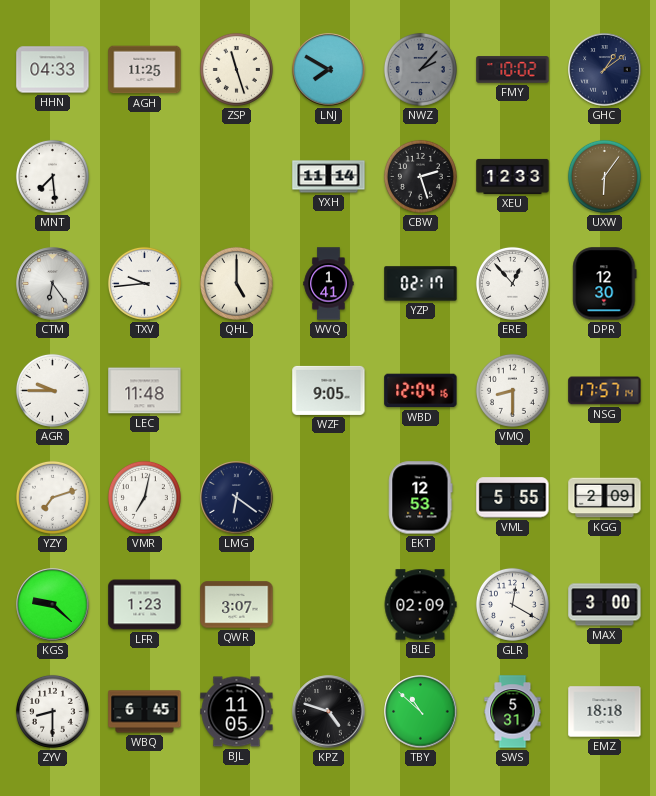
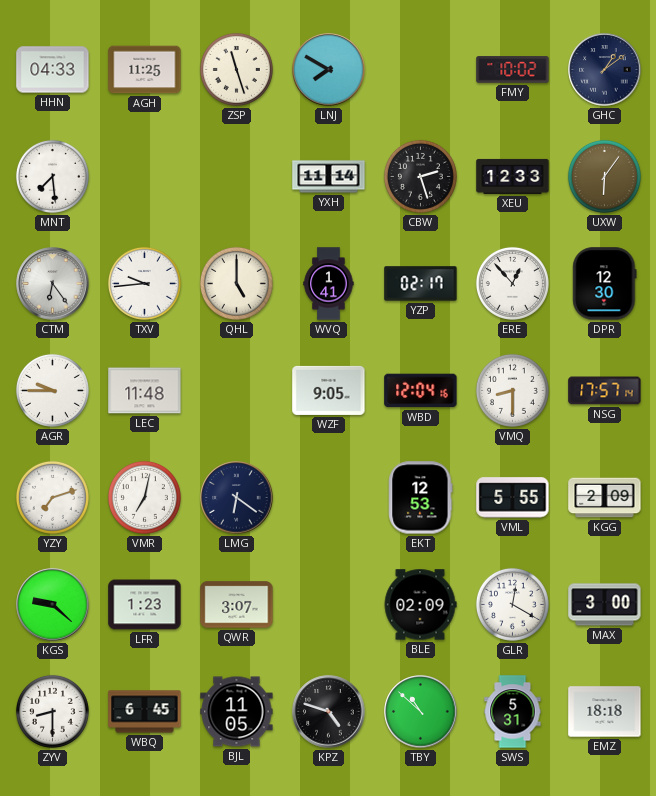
NWZ: 2:07 -> none
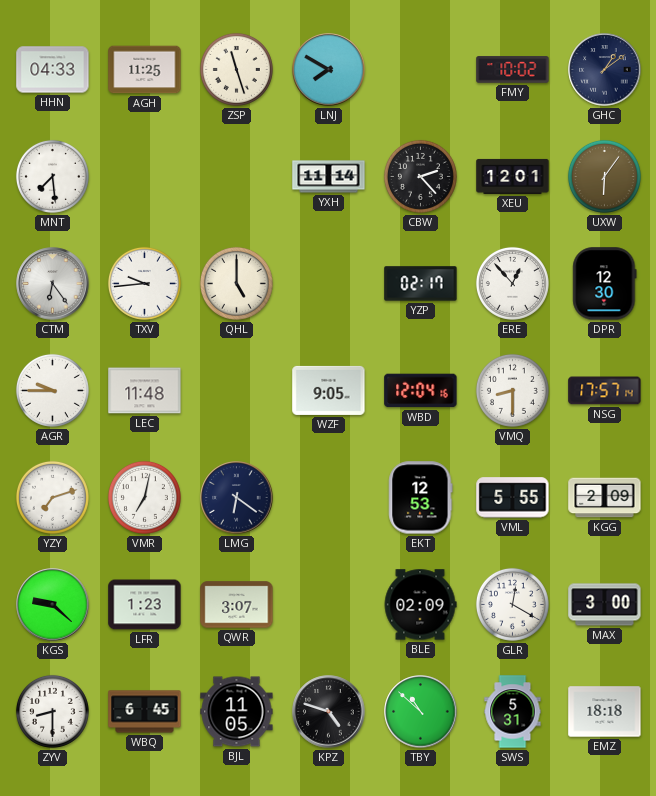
CBW: 2:27 -> 2:23
XEU: 12:33 -> 12:01
WVQ: 1:41 -> none
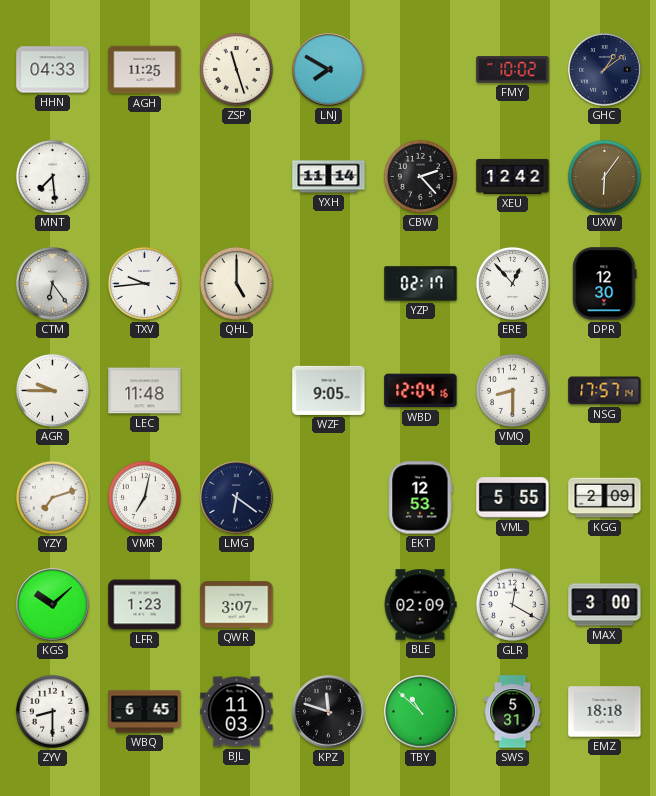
XEU: 12:01 -> 12:42
KGS: 9:22 -> 10:08
BJL: 11:05 -> 11:03
KPZ: 4:48 -> 11:48
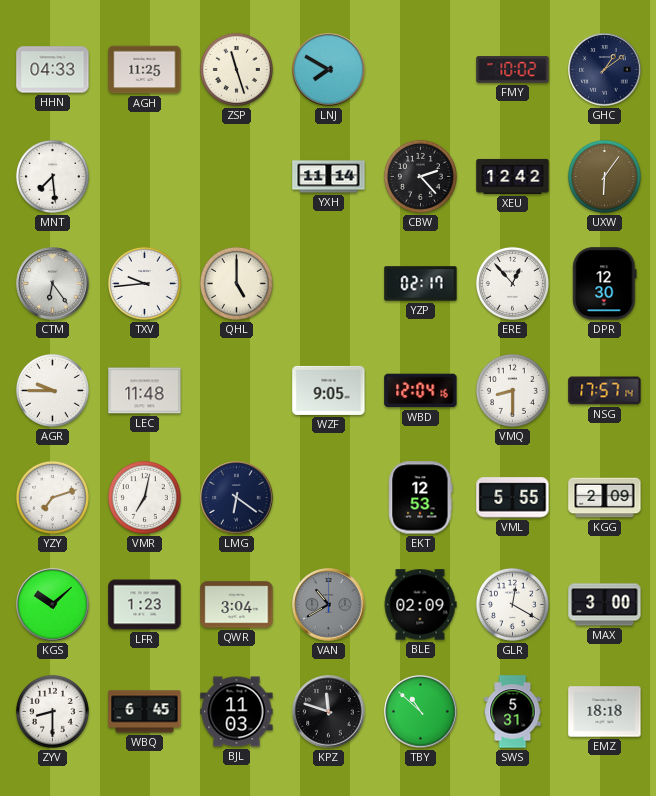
QWR: 3:07 -> 3:04
VAN: none -> 10:40
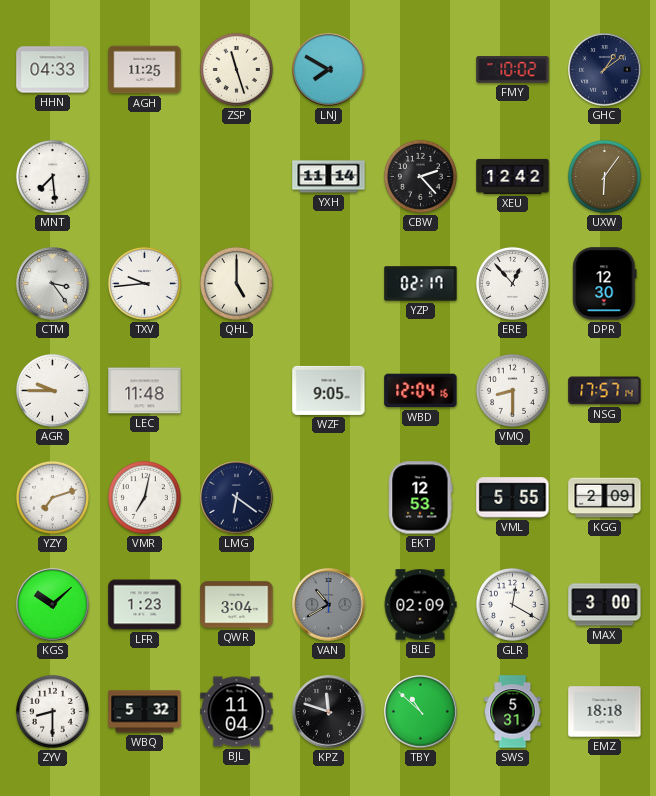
CTM: 6:24 -> 3:24
WBQ: 6:45 -> 5:32
BJL: 11:03 -> 11:04
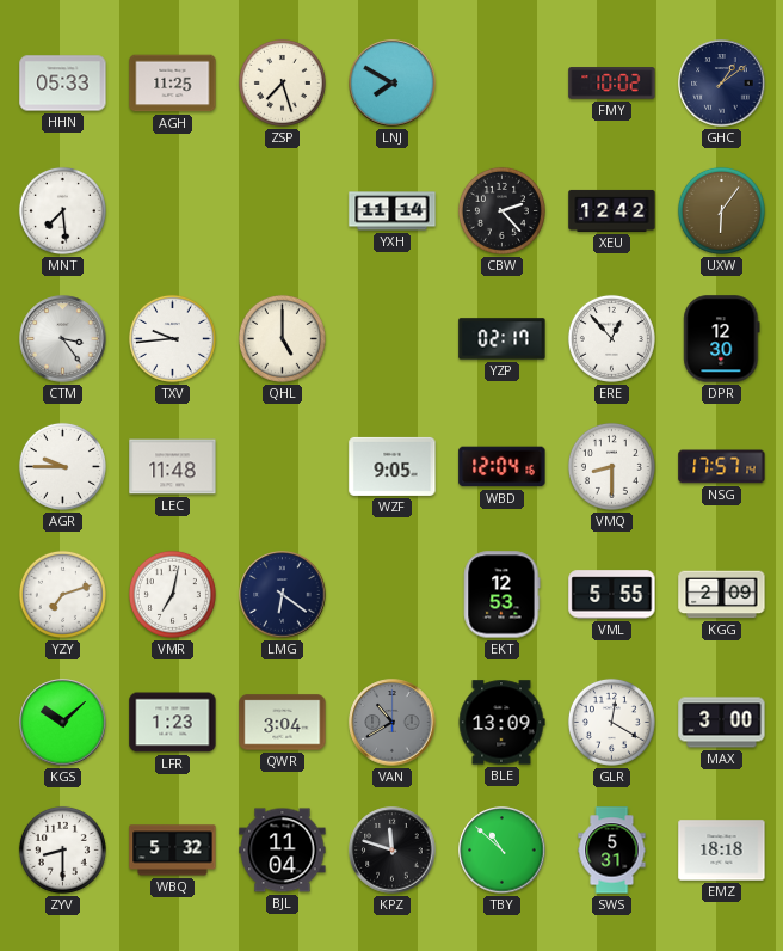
HHN: 04:33 -> 05:33
ZSP: 11:27 -> 7:27
BLE: 02:09 -> 13:09
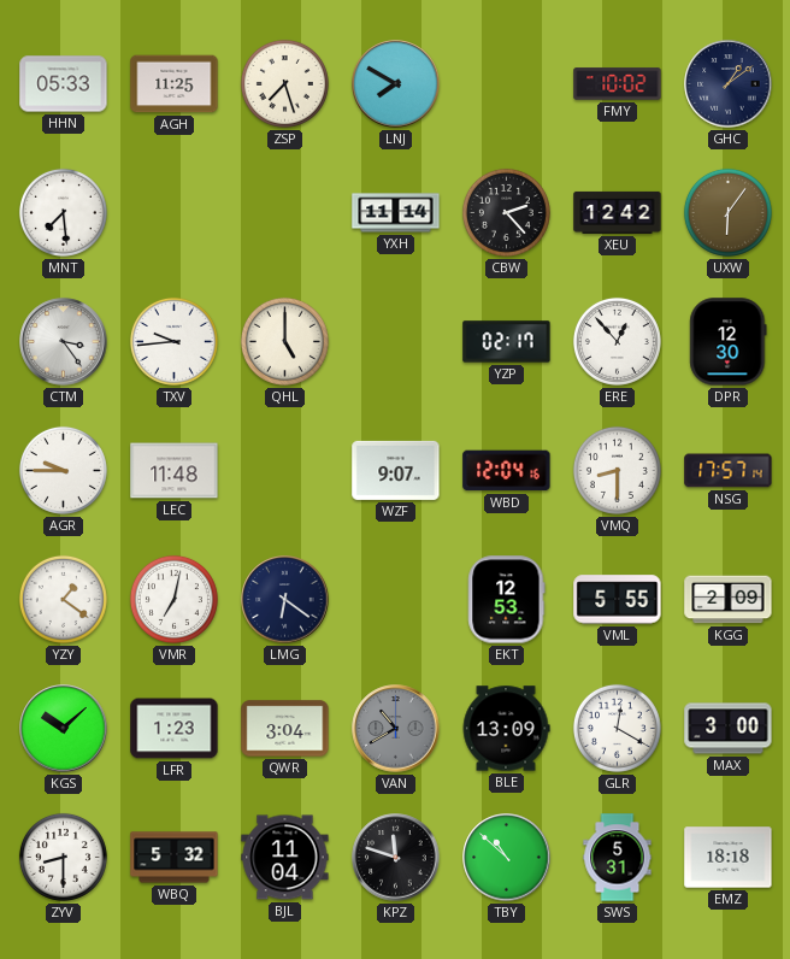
WZF: 9:05 -> 9:07
YZY: 7:12 -> 1:21
